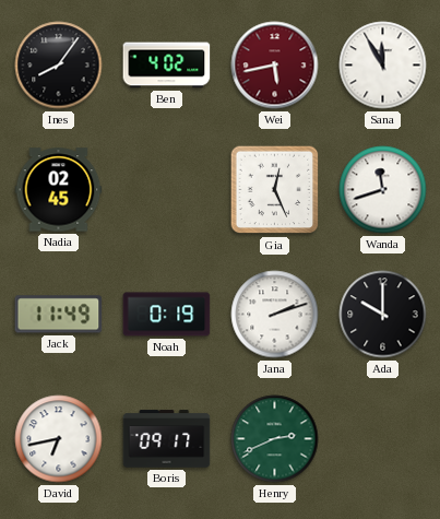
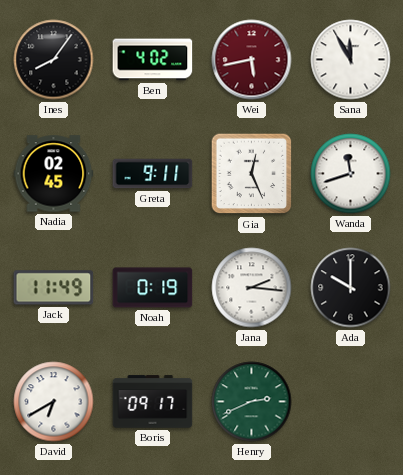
Greta: none -> 9:11
Jana: 2:12 -> 2:16
David: 6:43 -> 6:40
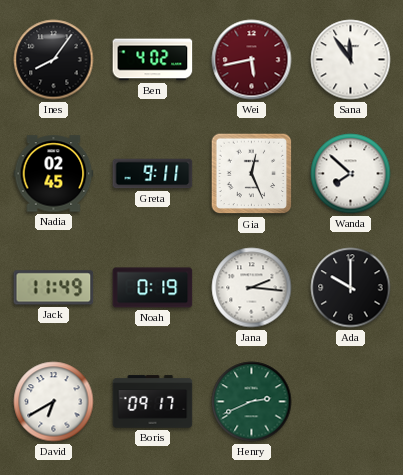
Sana: 11:55 -> 11:54
Wanda: 11:42 -> 7:52
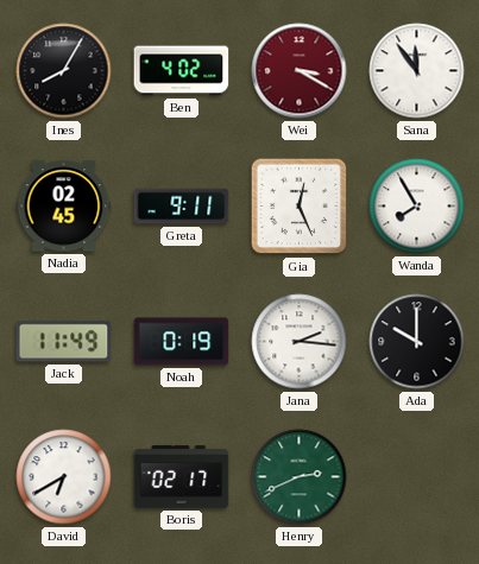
Ines: 8:06 -> 8:05
Wei: 5:43 -> 3:20
Wanda: 7:52 -> 7:55
Boris: 09:17 -> 02:17
